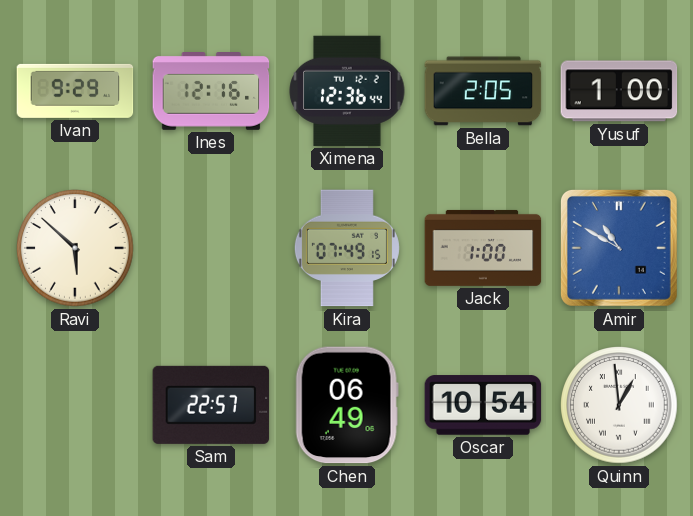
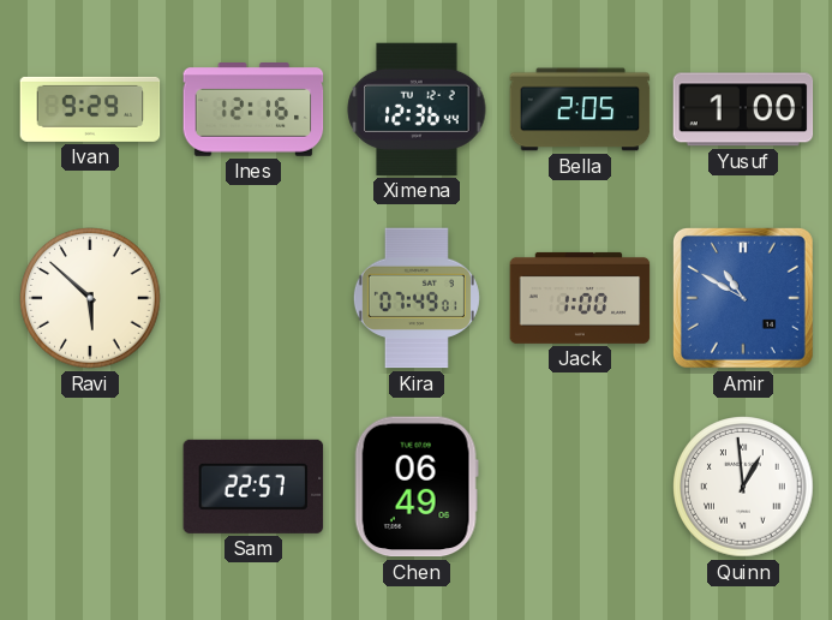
Kira: 07:49:15 -> 07:49:01
Oscar: 10:54 -> none
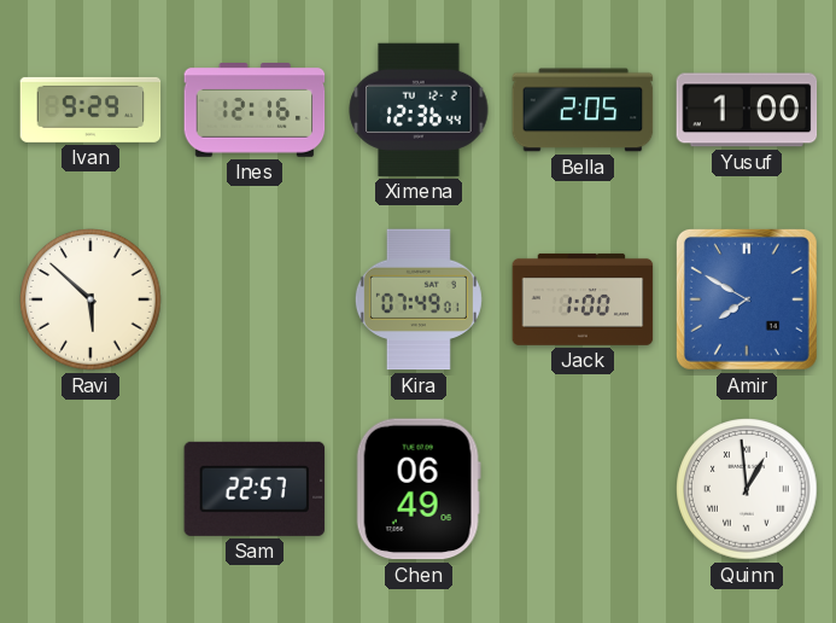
Amir: 10:50 -> 7:50
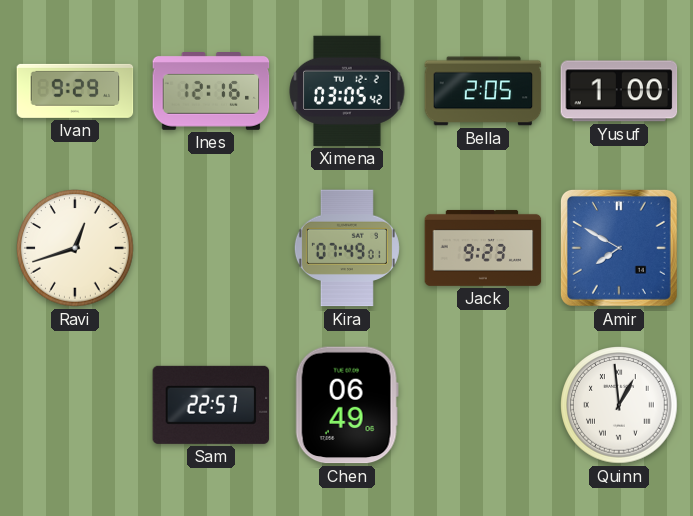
Ximena: 12:36 -> 03:05
Ravi: 5:52 -> 12:42
Jack: 1:00 -> 9:23
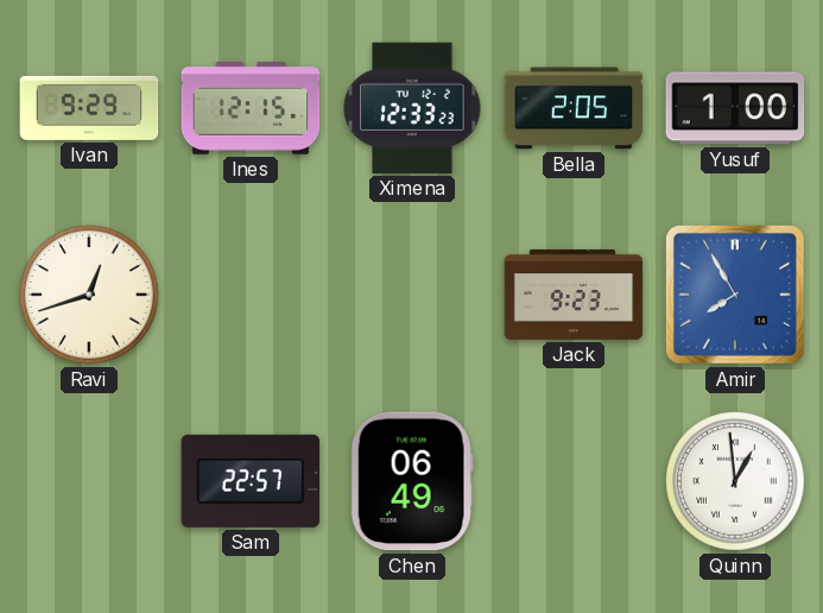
Ines: 12:16 -> 12:15
Ximena: 03:05 -> 12:33
Kira: 07:49 -> none
Amir: 7:50 -> 7:55
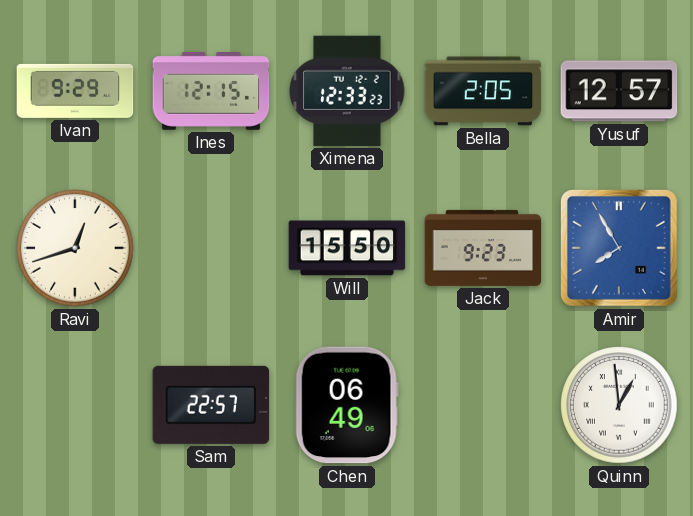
Yusuf: 1:00 -> 12:57
Will: none -> 15:50
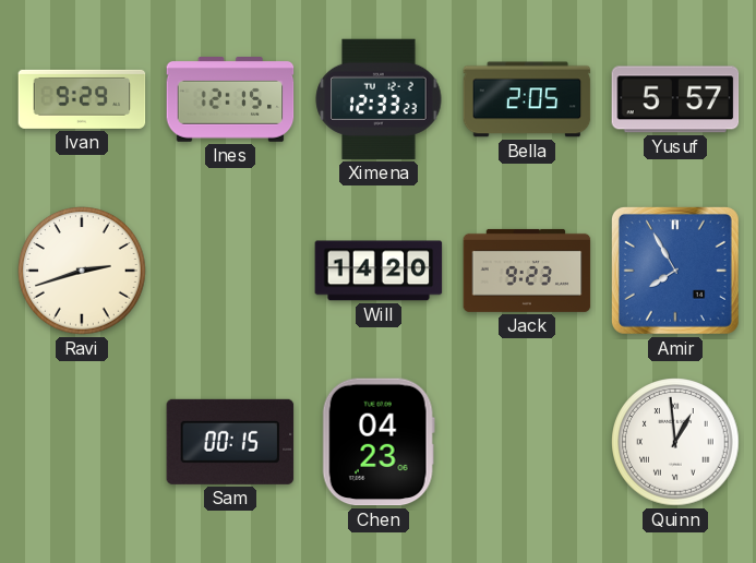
Yusuf: 12:57 -> 5:57
Ravi: 12:42 -> 2:42
Will: 15:50 -> 14:20
Sam: 22:57 -> 00:15
Chen: 06:49 -> 04:23
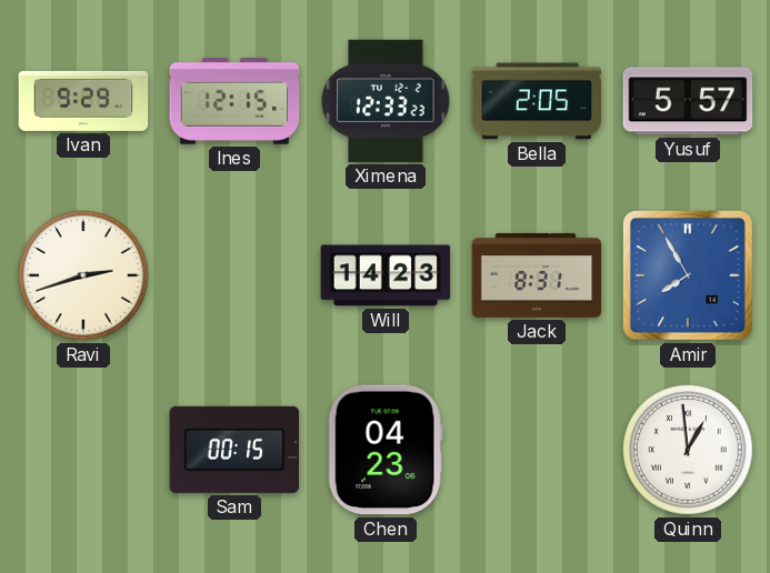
Will: 14:20 -> 14:23
Jack: 9:23 -> 8:31
